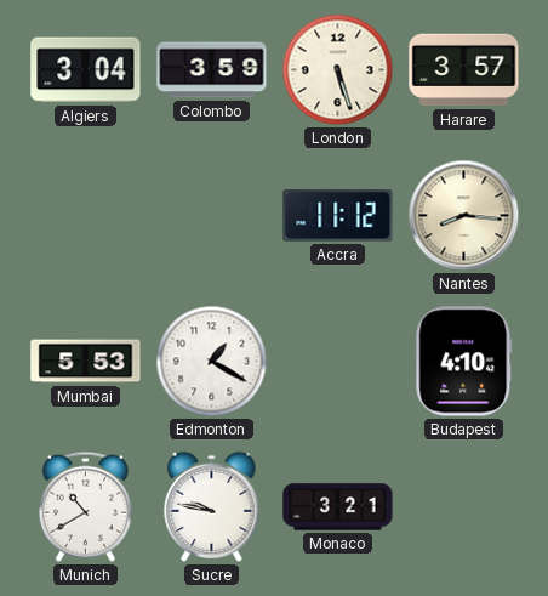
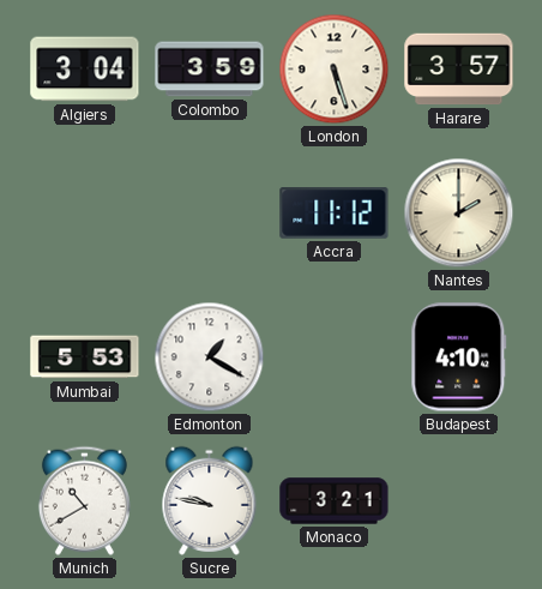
Nantes: 8:16 -> 2:00
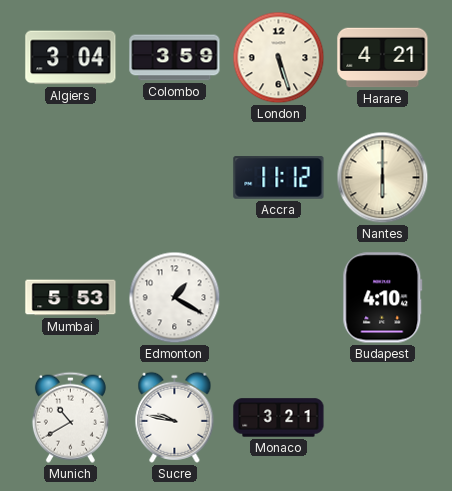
Harare: 3:57 -> 4:21
Nantes: 2:00 -> 6:00
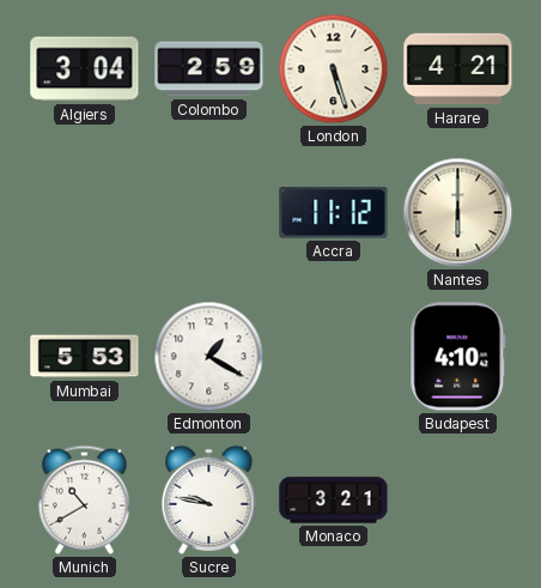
Colombo: 3:59 -> 2:59
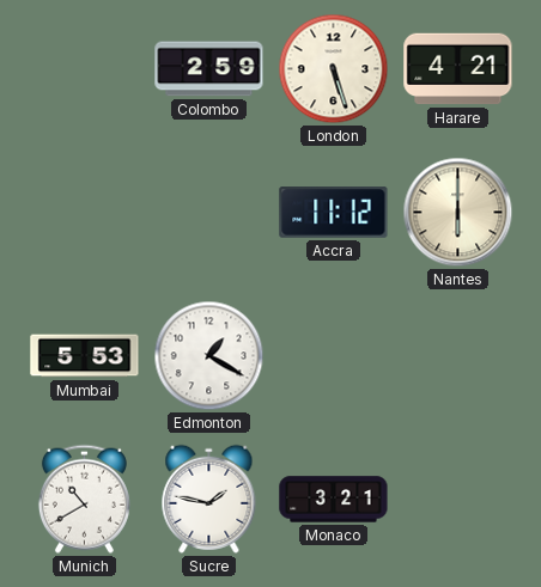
Algiers: 3:04 -> none
Budapest: 4:10 -> none
Sucre: 9:47 -> 1:47
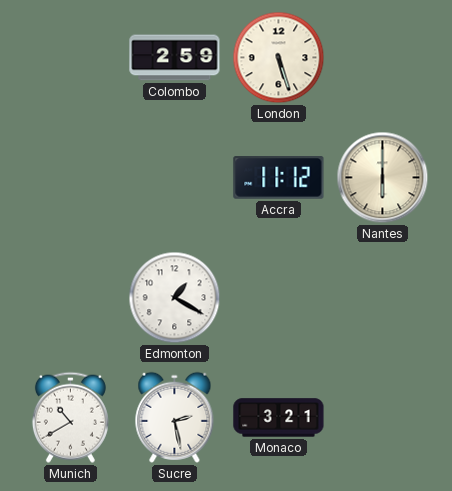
Harare: 4:21 -> none
Mumbai: 5:53 -> none
Sucre: 1:47 -> 2:28
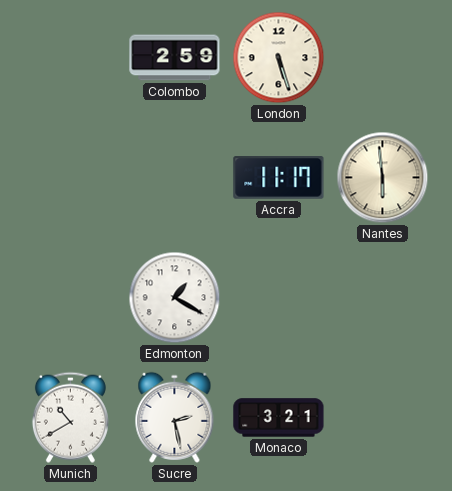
Accra: 11:12 -> 11:17
Nantes: 6:00 -> 5:59
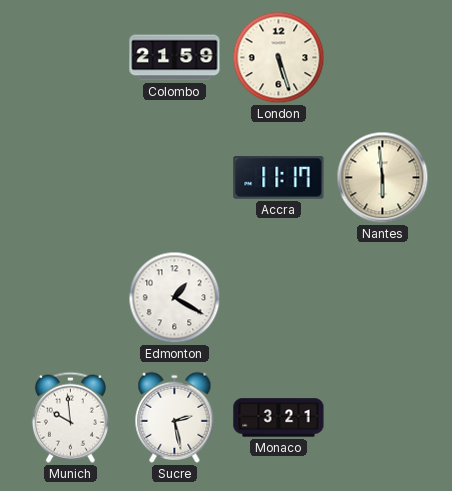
Colombo: 2:59 -> 21:59
Munich: 10:40 -> 9:59
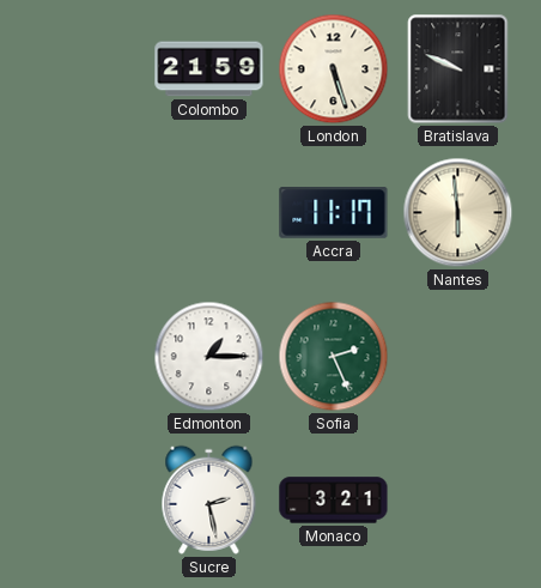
Bratislava: none -> 9:49
Edmonton: 1:20 -> 1:15
Sofia: none -> 2:26
Munich: 9:59 -> none
